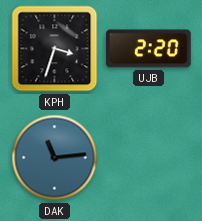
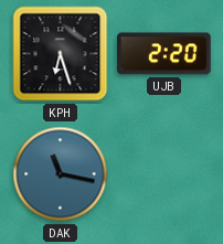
KPH: 3:33 -> 6:27
DAK: 11:14 -> 11:17
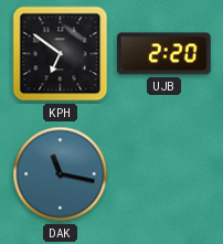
KPH: 6:27 -> 6:51
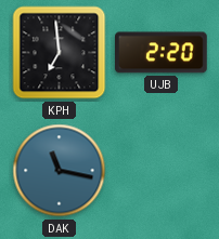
KPH: 6:51 -> 6:59
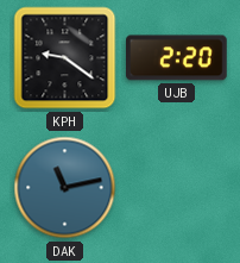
KPH: 6:59 -> 9:21
DAK: 11:17 -> 11:13
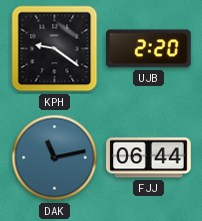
FJJ: none -> 06:44
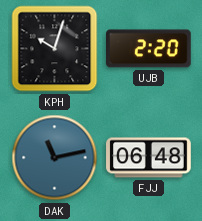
KPH: 9:21 -> 10:03
FJJ: 06:44 -> 06:48
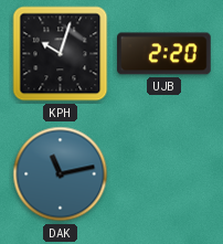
FJJ: 06:48 -> none
